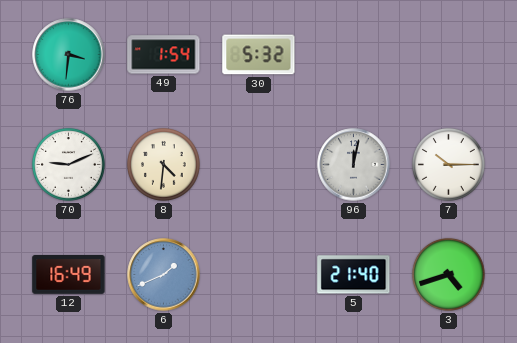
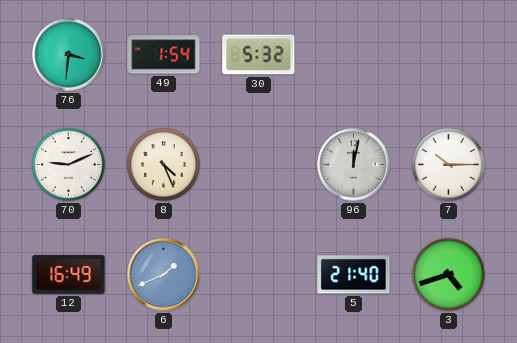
8: 4:31 -> 4:26
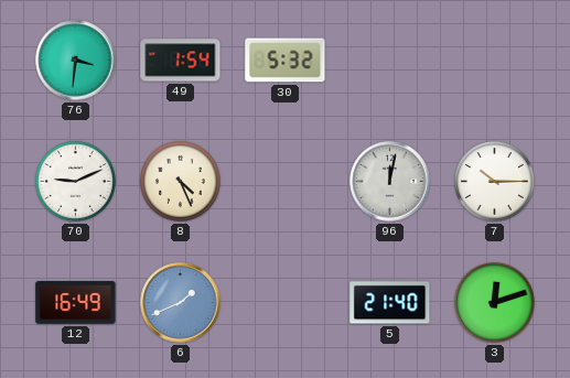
3: 4:42 -> 12:12
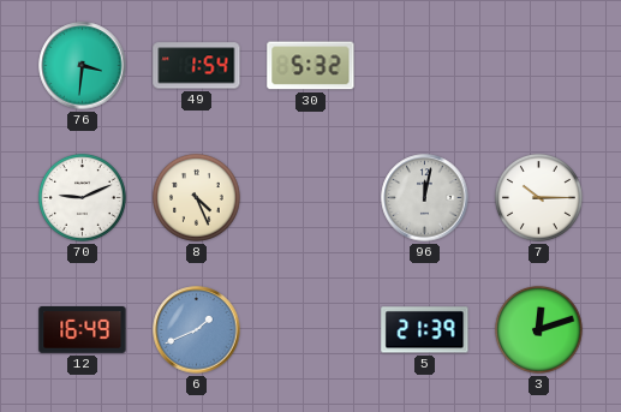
5: 21:40 -> 21:39
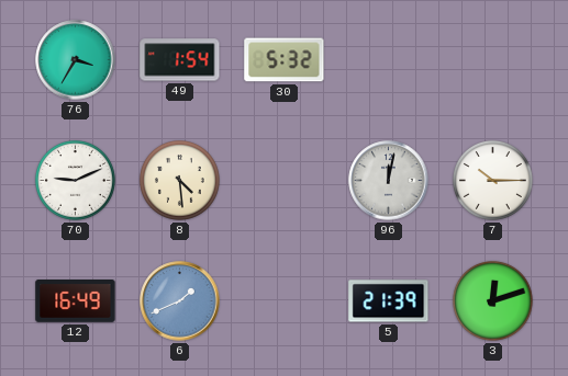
76: 3:31 -> 3:35
8: 4:26 -> 4:29
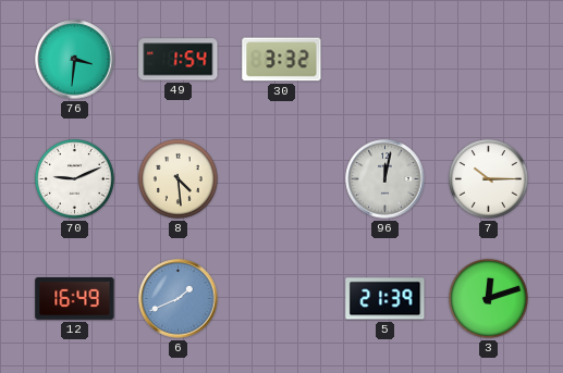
76: 3:35 -> 3:31
30: 5:32 -> 3:32
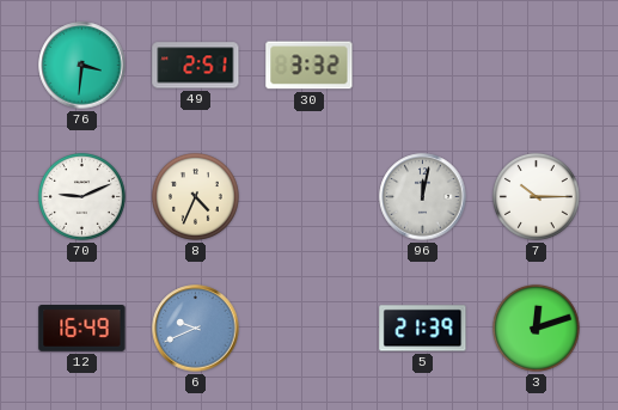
49: 1:54 -> 2:51
8: 4:29 -> 4:34
6: 1:41 -> 9:41
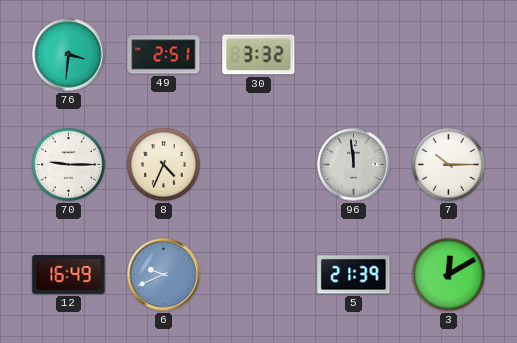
70: 9:11 -> 9:15
96: 12:02 -> 11:59
3: 12:12 -> 12:10
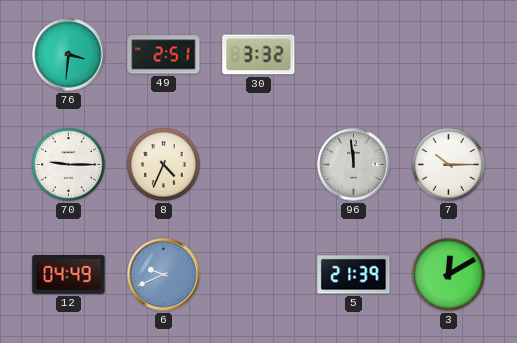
12: 16:49 -> 04:49
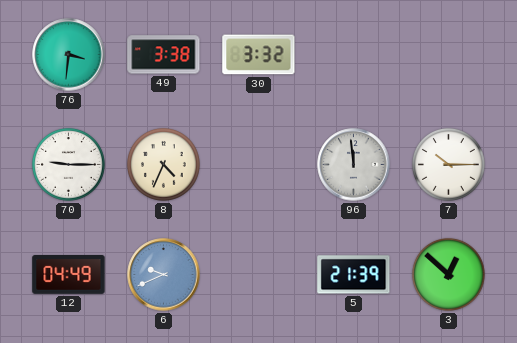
49: 2:51 -> 3:38
3: 12:10 -> 12:52
